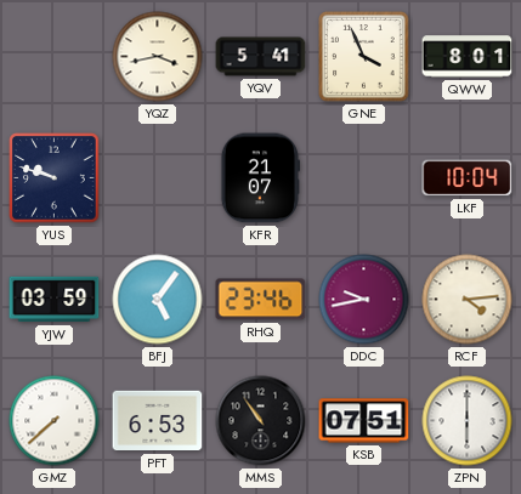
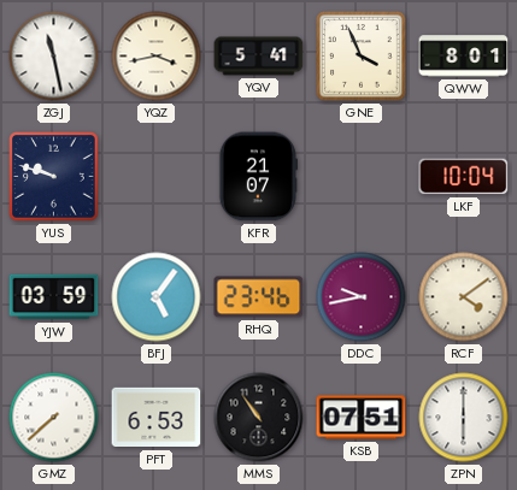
ZGJ: none -> 11:28
RCF: 4:14 -> 4:09
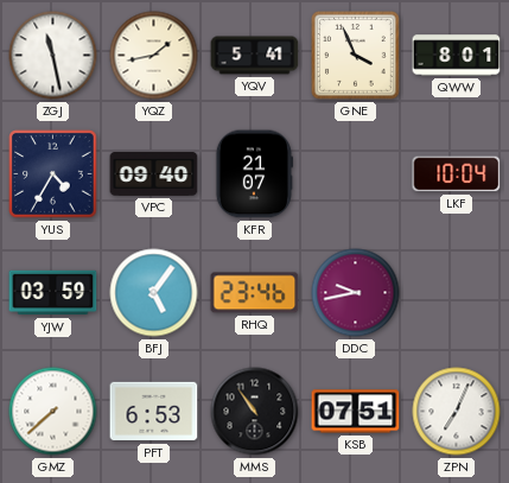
YQZ: 3:43 -> 1:43
YUS: 9:48 -> 4:35
VPC: none -> 09:40
RCF: 4:09 -> none
ZPN: 6:00 -> 7:04
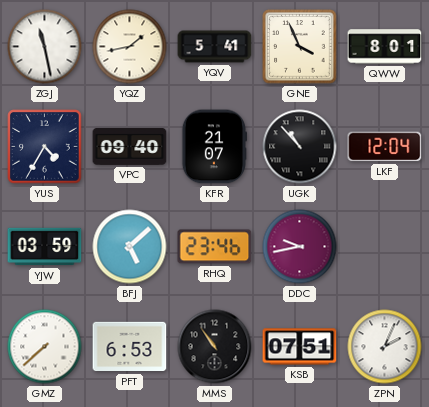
UGK: none -> 10:53
LKF: 10:04 -> 12:04
BFJ: 5:06 -> 5:08
ZPN: 7:04 -> 2:04
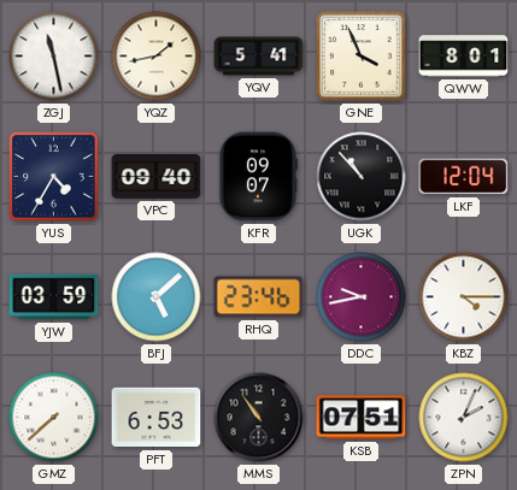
KFR: 21:07 -> 09:07
KBZ: none -> 4:15
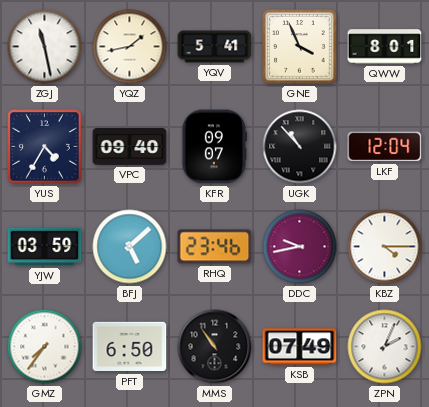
GMZ: 7:38 -> 7:36
PFT: 6:53 -> 6:50
KSB: 07:51 -> 07:49
